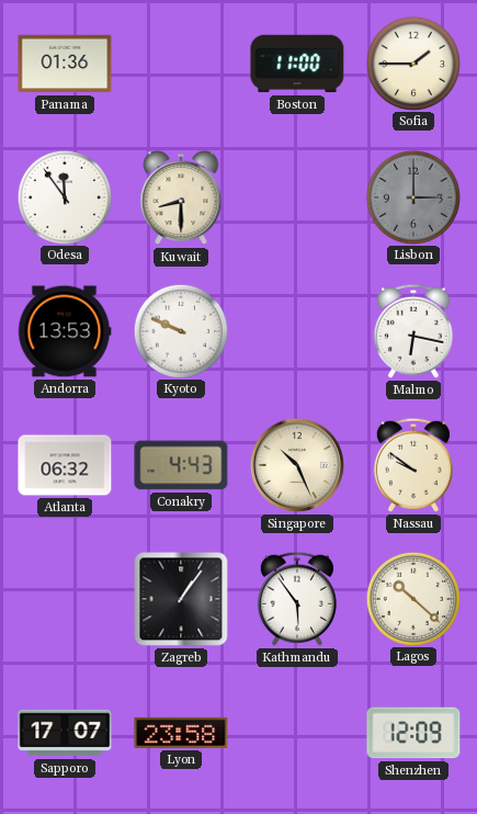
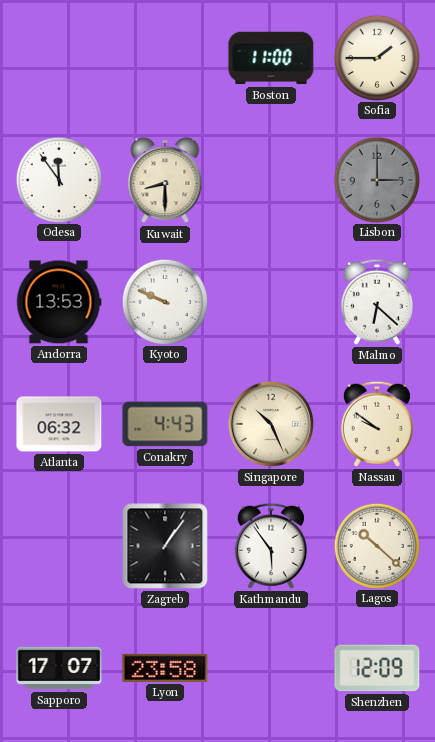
Panama: 01:36 -> none
Malmo: 6:17 -> 6:22
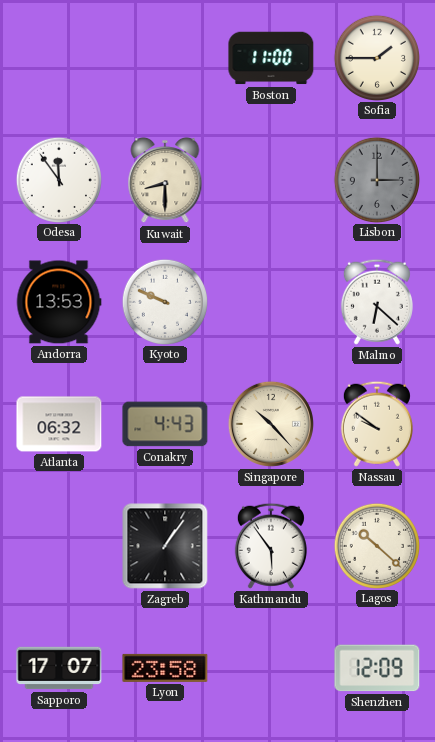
Singapore: 10:26 -> 10:23
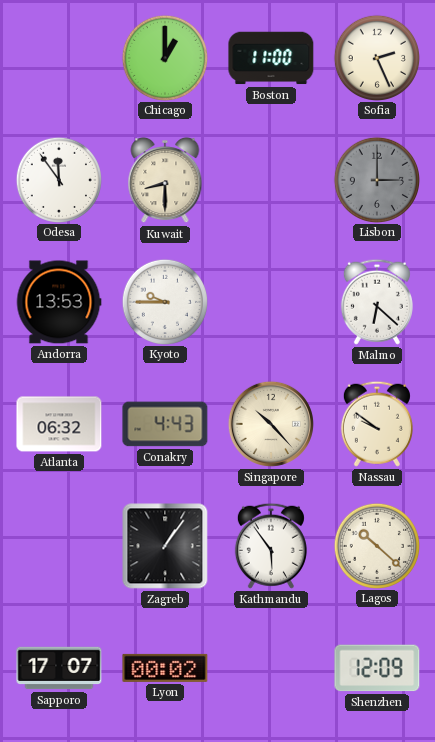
Chicago: none -> 1:00
Sofia: 1:45 -> 2:26
Kyoto: 9:49 -> 9:45
Lyon: 23:58 -> 00:02
